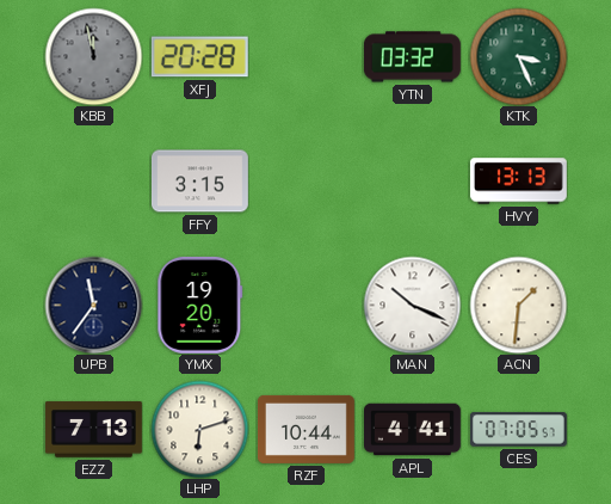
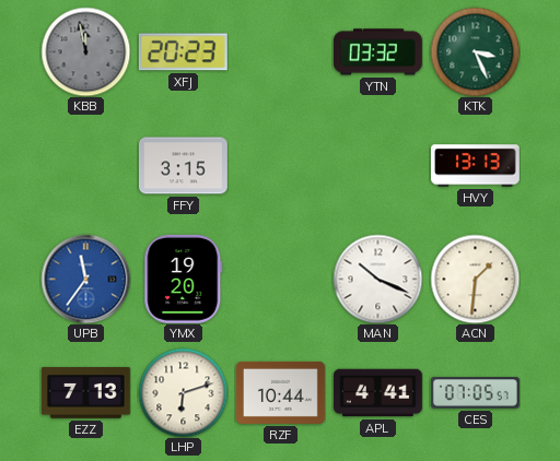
XFJ: 20:28 -> 20:23
UPB dial: navy -> blue
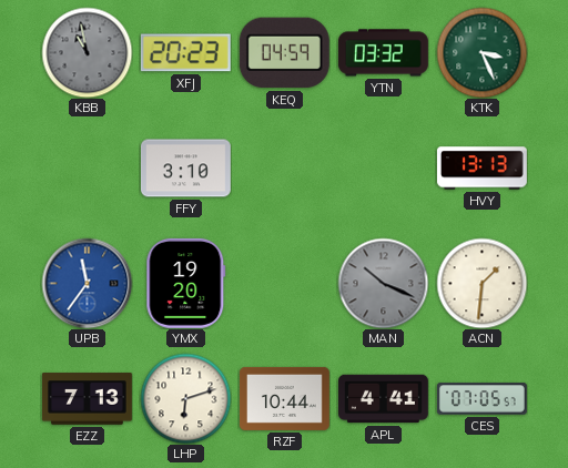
KBB: 11:58 -> 10:58
KEQ: none -> 04:59
FFY: 3:15 -> 3:10
MAN dial: white -> grey
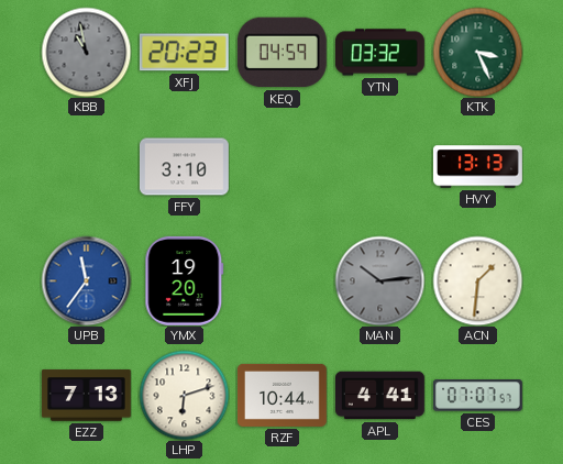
MAN: 10:19 -> 10:14
CES: 07:05 -> 07:07
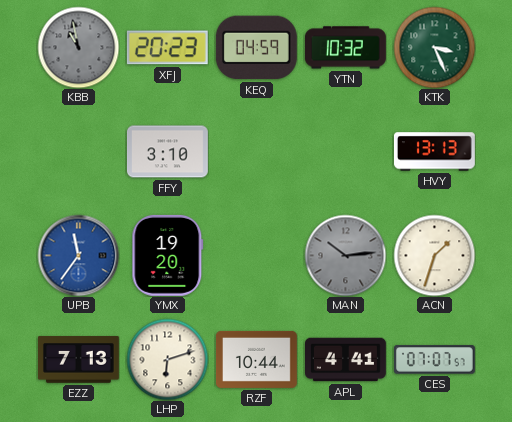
YTN: 03:32 -> 10:32
ACN: 1:31 -> 1:33
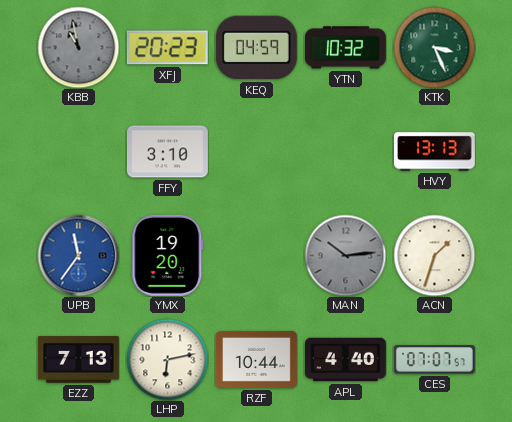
LHP: 6:12 -> 6:13
APL: 4:41 -> 4:40
